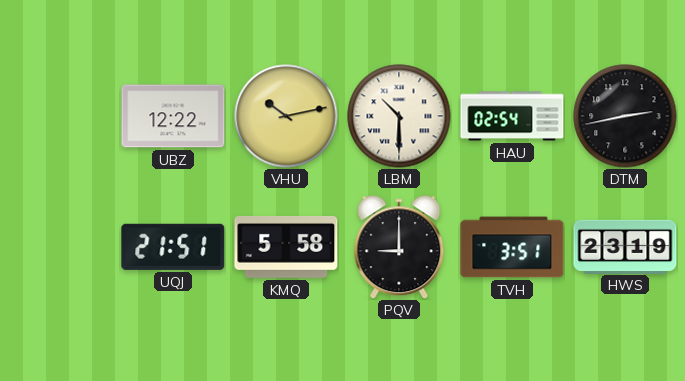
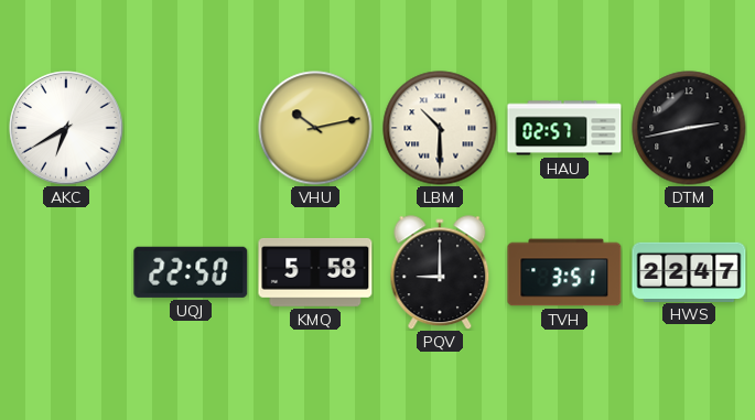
AKC: none -> 6:40
UBZ: 12:22 -> none
HAU: 02:54 -> 02:57
UQJ: 21:51 -> 22:50
HWS: 23:19 -> 22:47
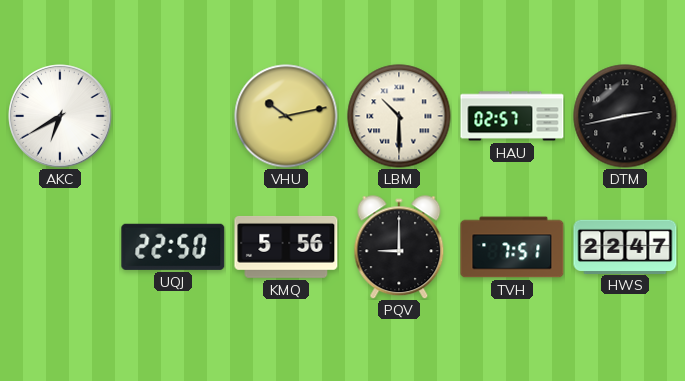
KMQ: 5:58 -> 5:56
TVH: 3:51 -> 7:51
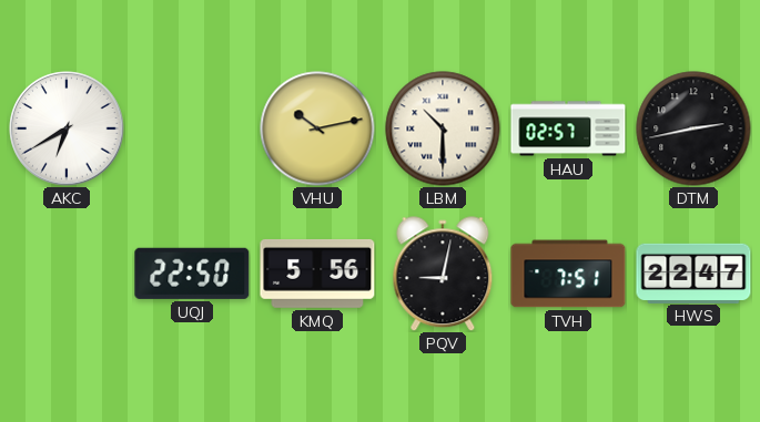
PQV: 9:00 -> 9:02
